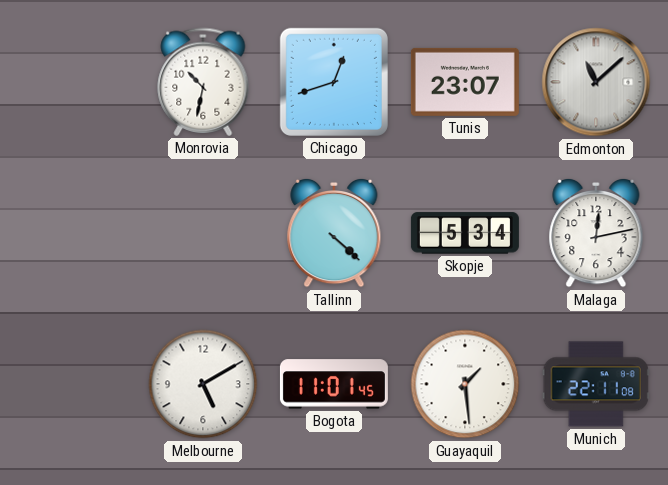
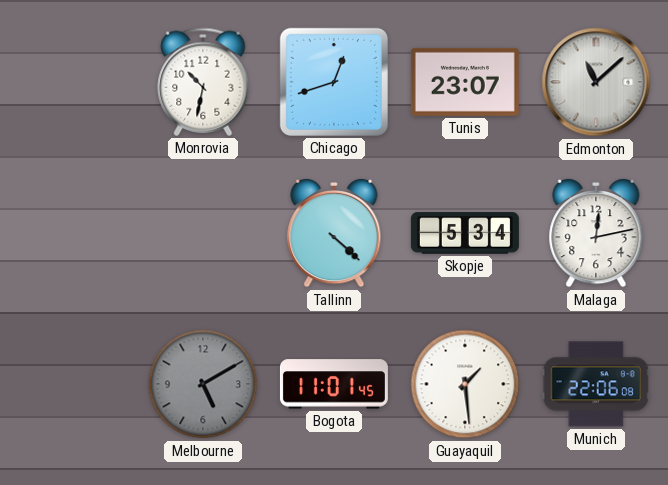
Melbourne dial: white -> grey
Munich: 22:11 -> 22:06
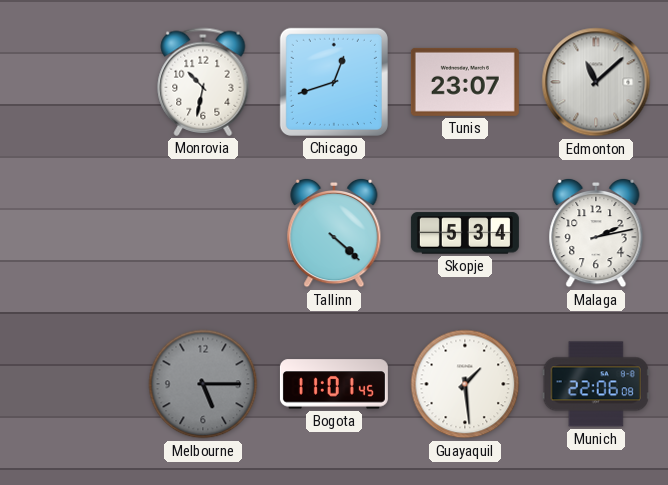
Malaga: 12:13 -> 2:13
Melbourne: 5:10 -> 5:15
